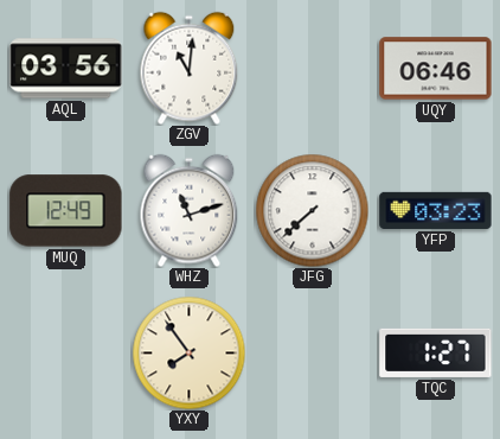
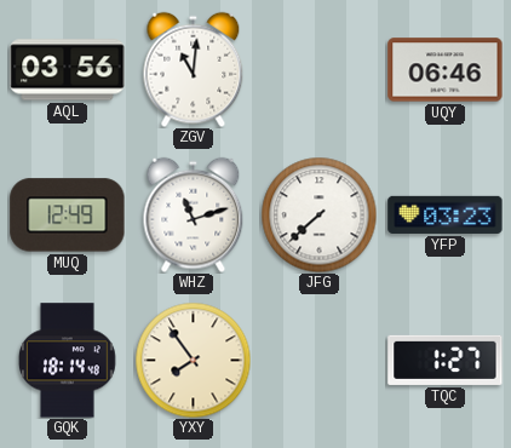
GQK: none -> 18:14
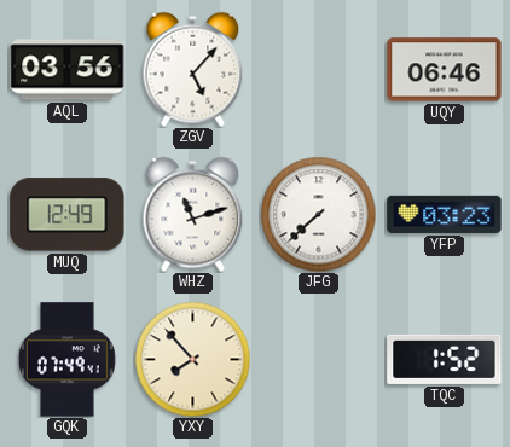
ZGV: 11:01 -> 5:07
GQK: 18:14 -> 07:49
YXY: 7:54 -> 7:53
TQC: 1:27 -> 1:52
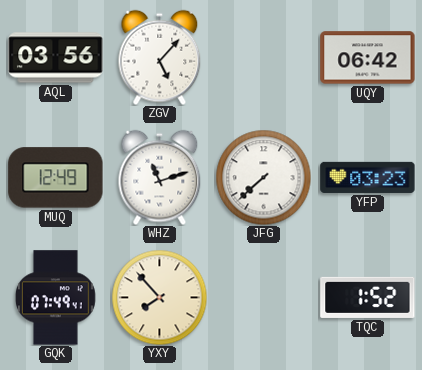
UQY: 06:46 -> 06:42
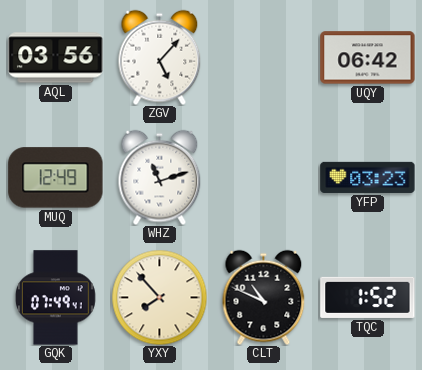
JFG: 7:38 -> none
CLT: none -> 10:49
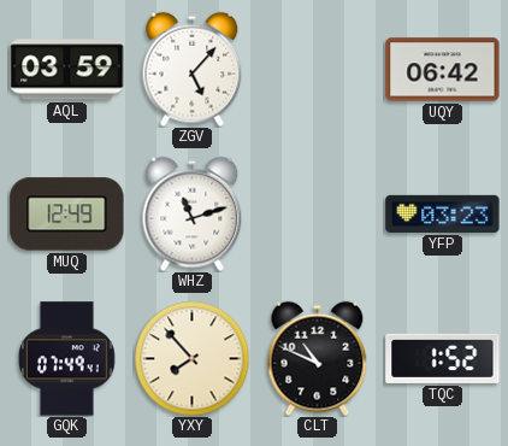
AQL: 03:56 -> 03:59
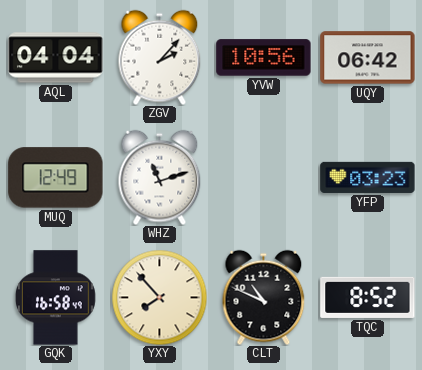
AQL: 03:59 -> 04:04
ZGV: 5:07 -> 2:07
YVW: none -> 10:56
GQK: 07:49 -> 16:58
TQC: 1:52 -> 8:52
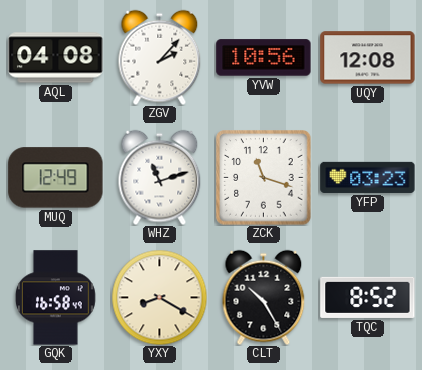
AQL: 04:04 -> 04:08
UQY: 06:42 -> 12:08
ZCK: none -> 11:18
YXY: 7:53 -> 8:20
CLT: 10:49 -> 10:25
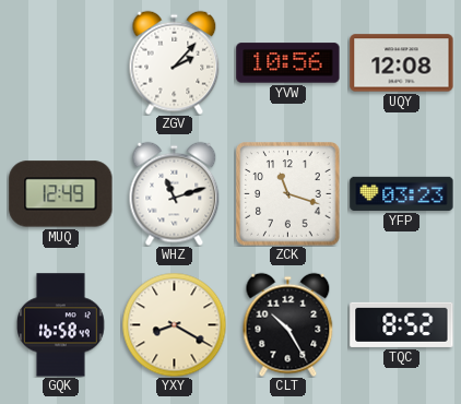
AQL: 04:08 -> none
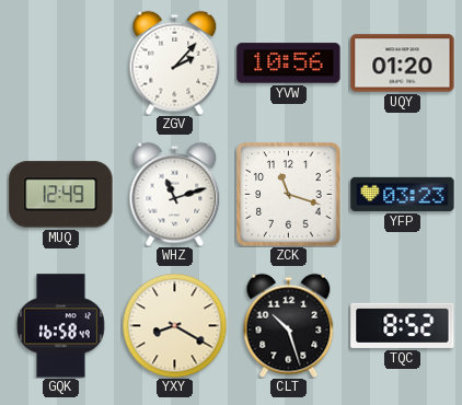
UQY: 12:08 -> 01:20
CLT: 10:25 -> 10:27
